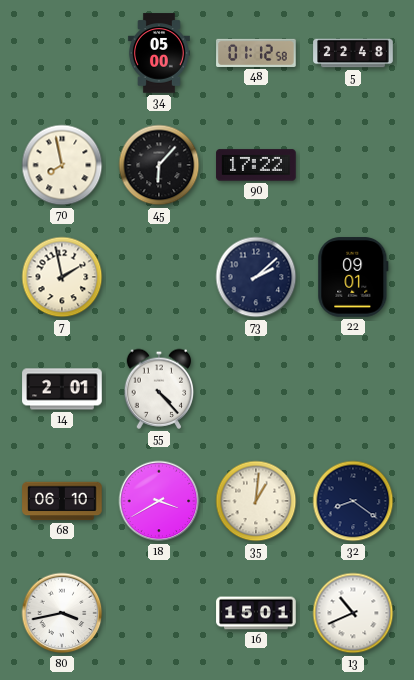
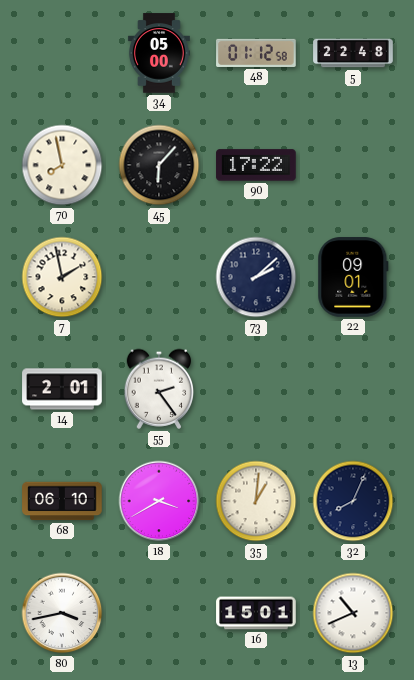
55: 4:23 -> 2:24
32: 8:21 -> 8:04
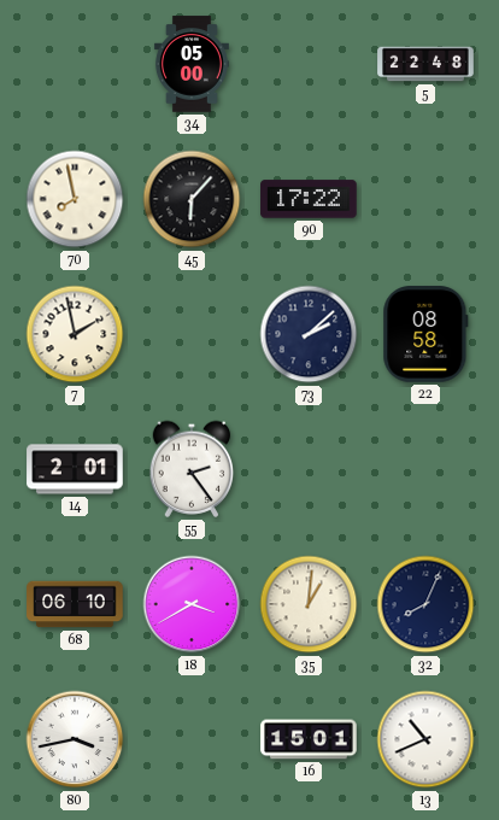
48: 01:12 -> none
22: 09:01 -> 08:58
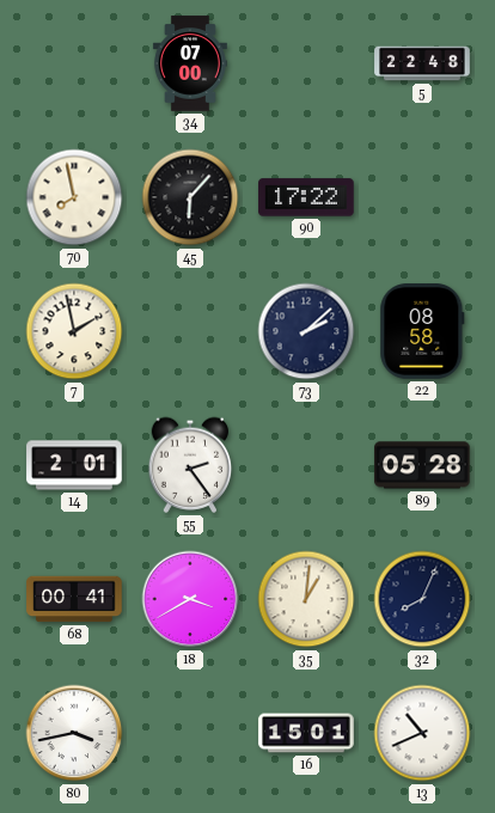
34: 05:00 -> 07:00
89: none -> 05:28
68: 06:10 -> 00:41
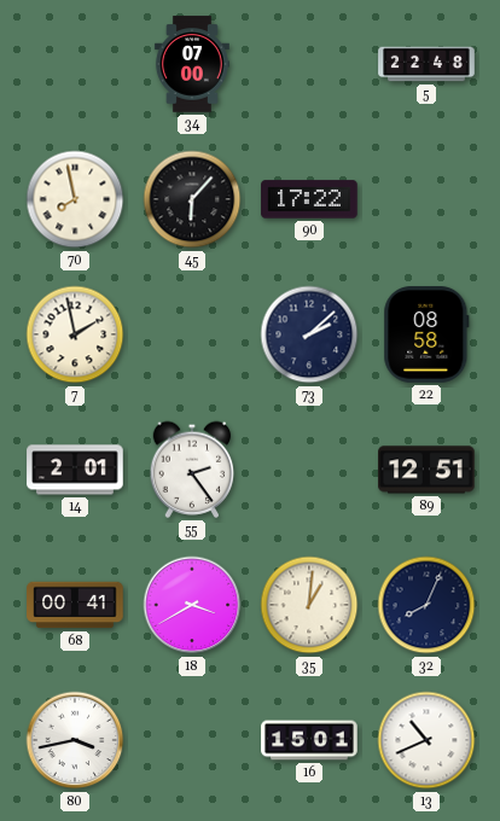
89: 05:28 -> 12:51
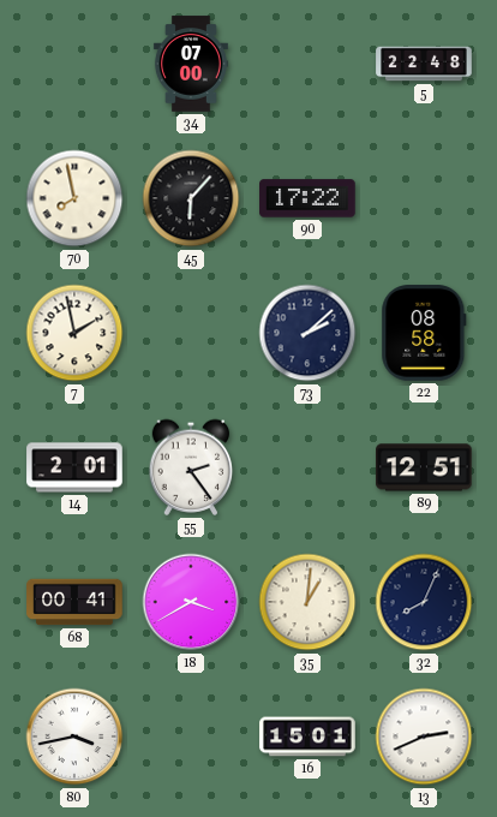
13: 10:41 -> 2:41
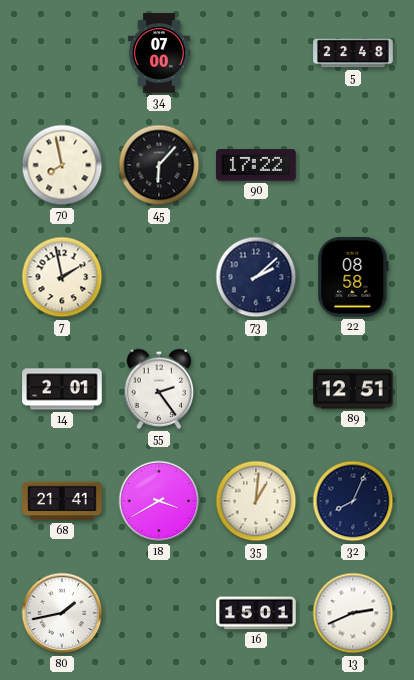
68: 00:41 -> 21:41
80: 3:43 -> 1:43
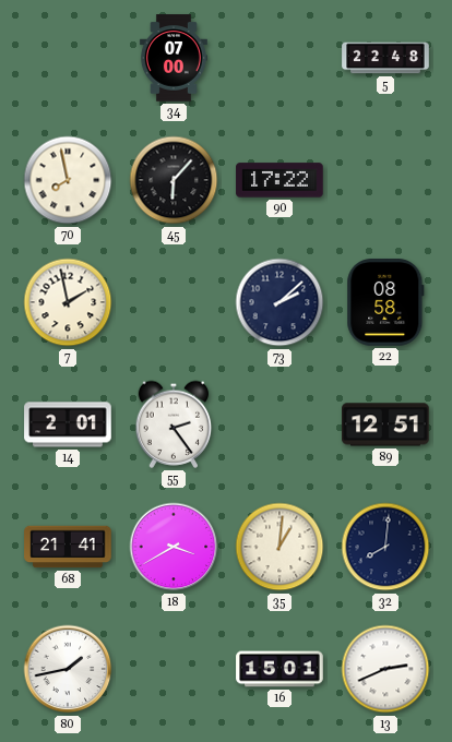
32: 8:04 -> 8:01
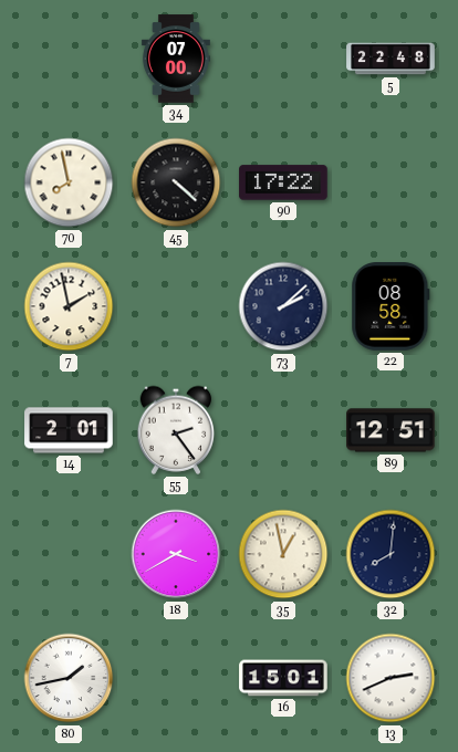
45: 6:07 -> 4:22
68: 21:41 -> none
35: 1:01 -> 12:58
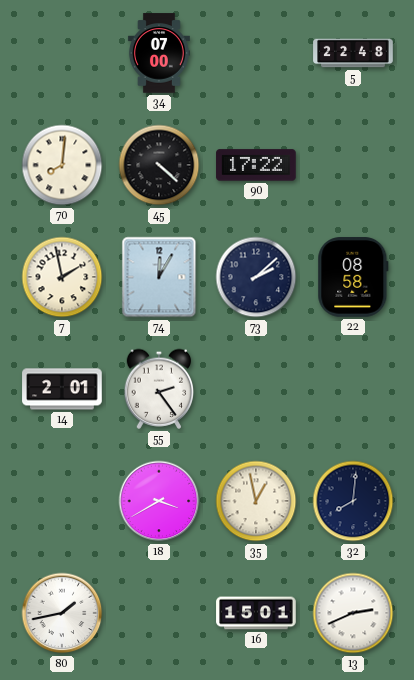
70: 7:58 -> 8:01
74: none -> 12:05
89: 12:51 -> none
